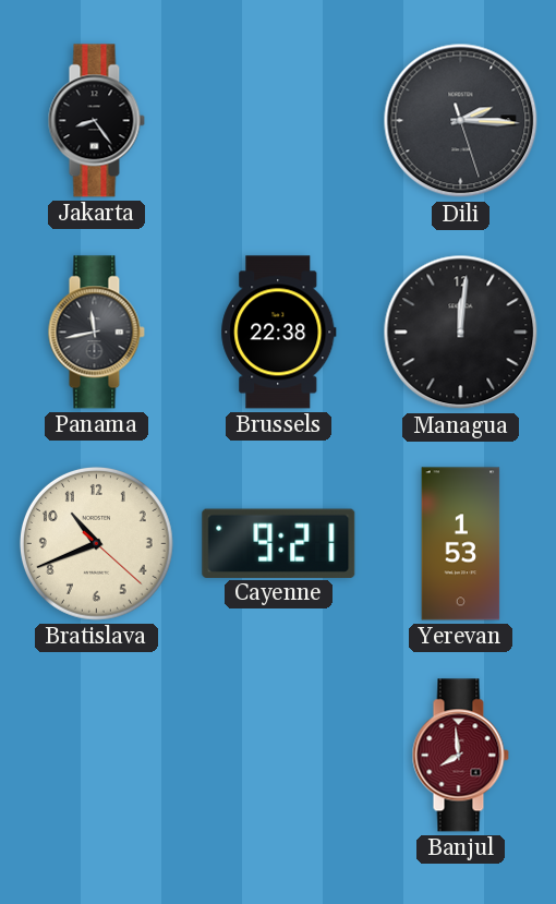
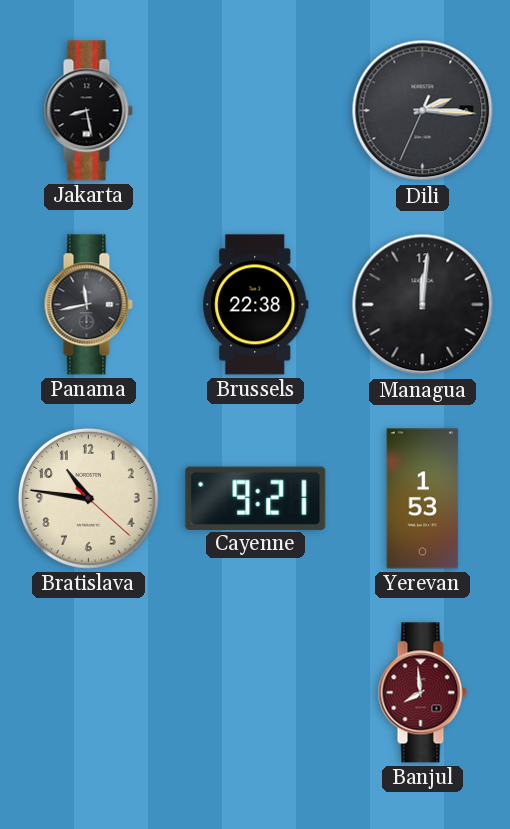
Jakarta: 8:24 -> 8:28
Dili: 2:15:27 -> 2:15:34
Bratislava: 10:41 -> 10:46
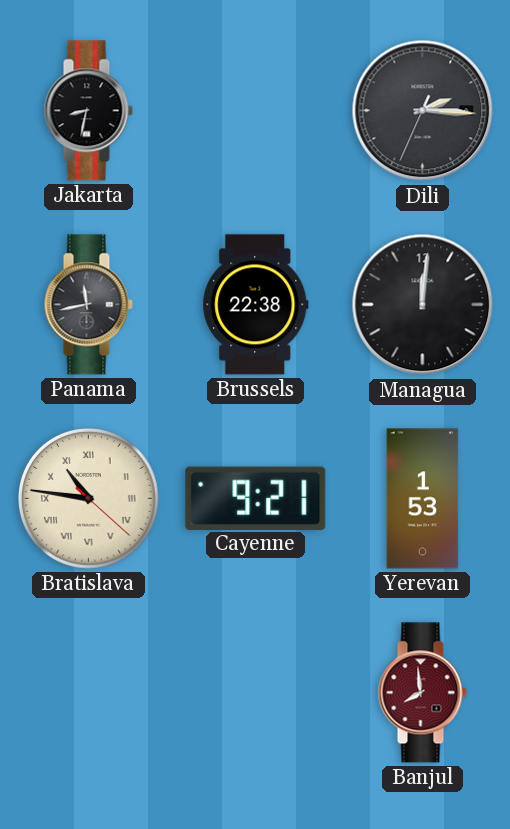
Jakarta: 8:28 -> 8:32
Bratislava numerals: Arabic -> Roman
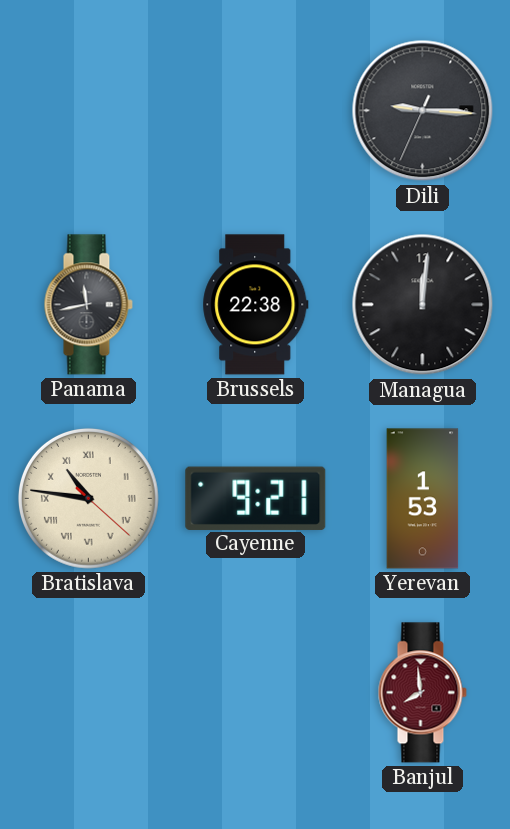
Jakarta: 8:32 -> none
Dili: 2:15 -> 9:15
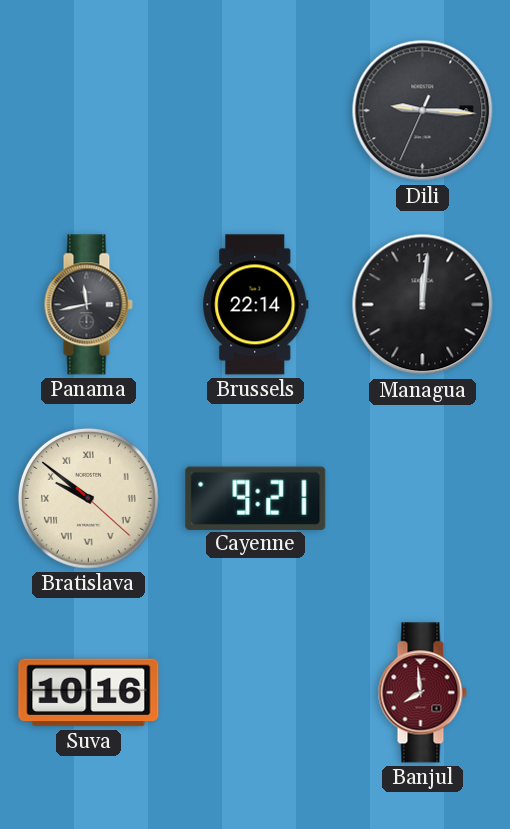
Brussels: 22:38 -> 22:14
Bratislava: 10:46 -> 9:51
Yerevan: 1:53 -> none
Suva: none -> 10:16
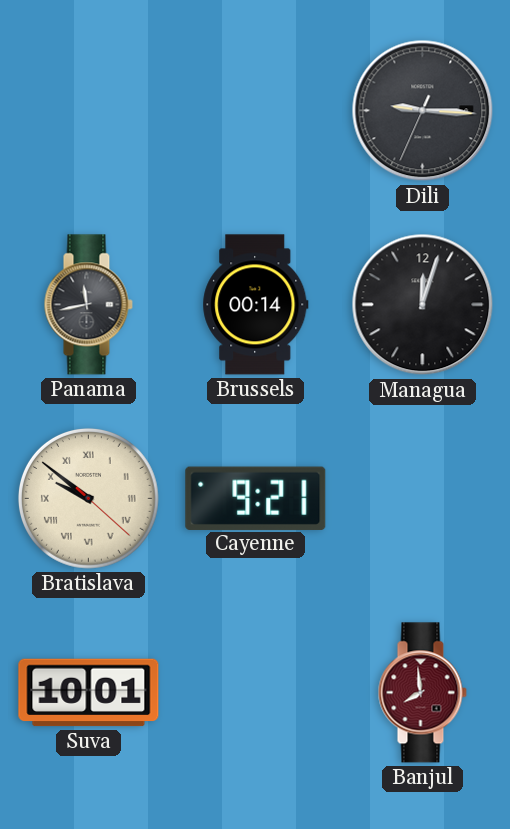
Brussels: 22:14 -> 00:14
Managua: 12:01 -> 12:03
Suva: 10:16 -> 10:01
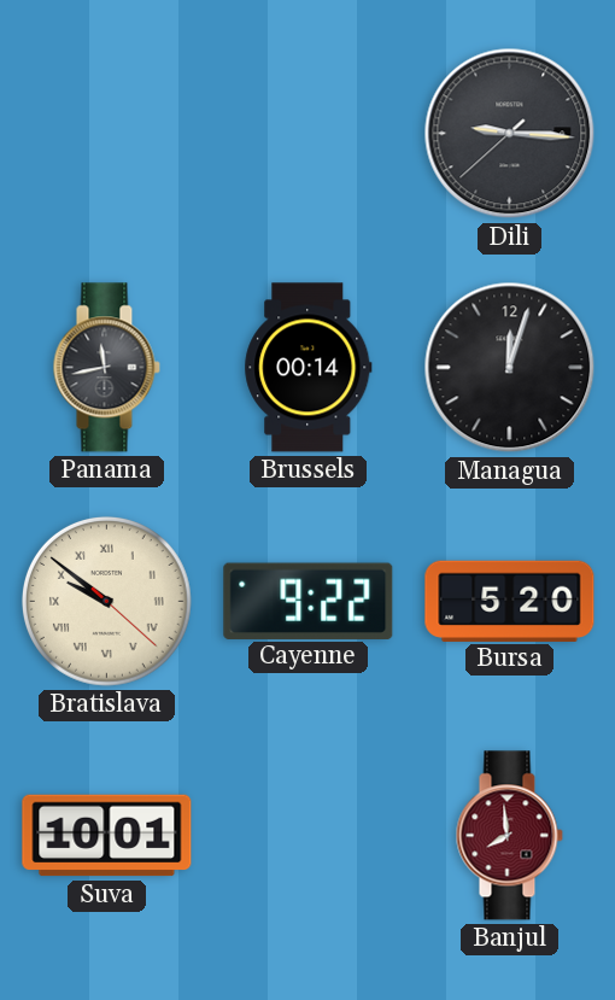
Dili: 9:15:34 -> 9:15:38
Cayenne: 9:21 -> 9:22
Bursa: none -> 5:20
